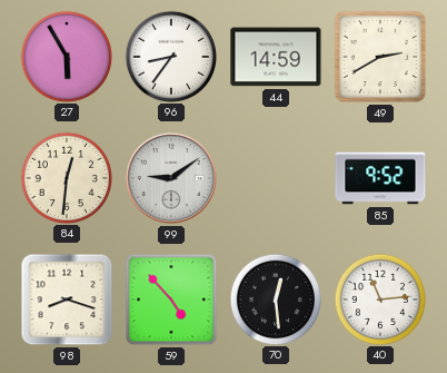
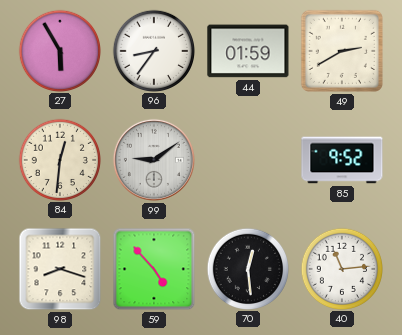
44: 14:59 -> 01:59
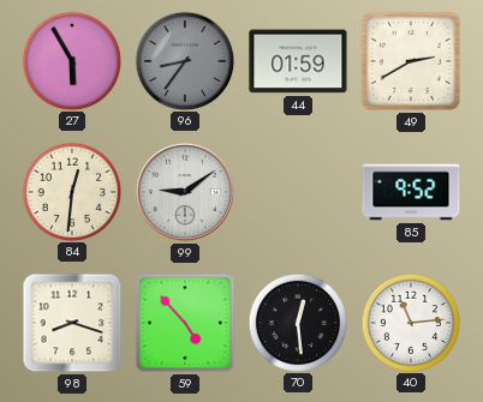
96 dial: white -> grey
